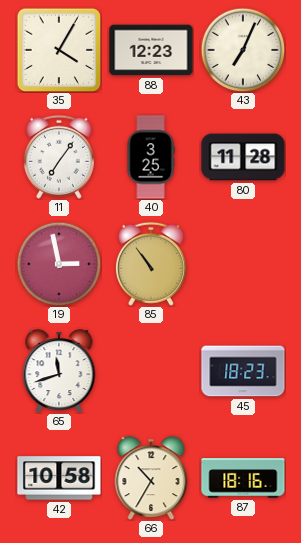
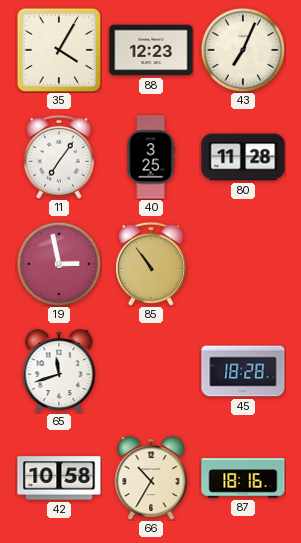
45: 18:23 -> 18:28
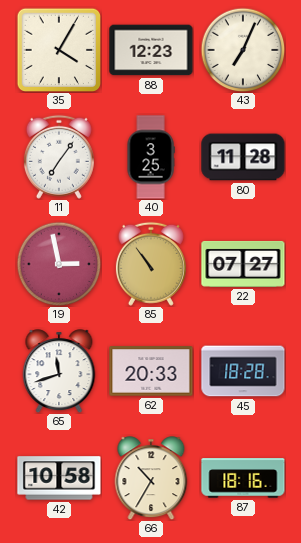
22: none -> 07:27
62: none -> 20:33
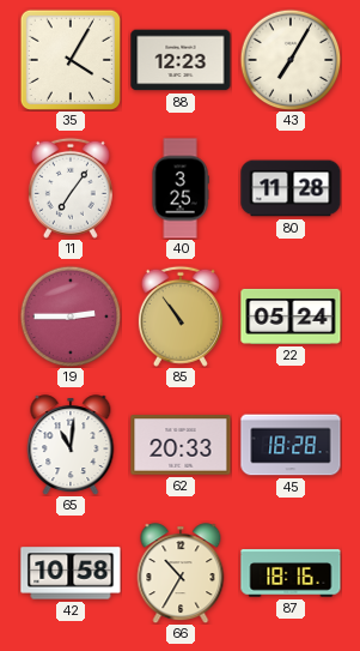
43: 7:04 -> 7:05
19: 2:58 -> 2:45
22: 07:27 -> 05:24
65: 11:42 -> 11:01
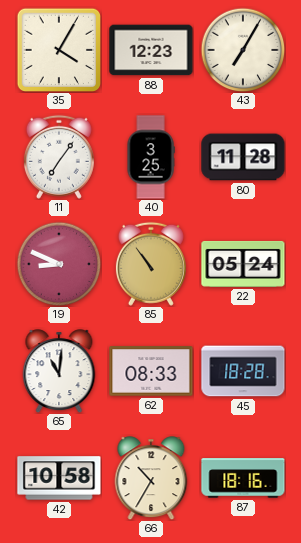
19: 2:45 -> 8:49
62: 20:33 -> 08:33
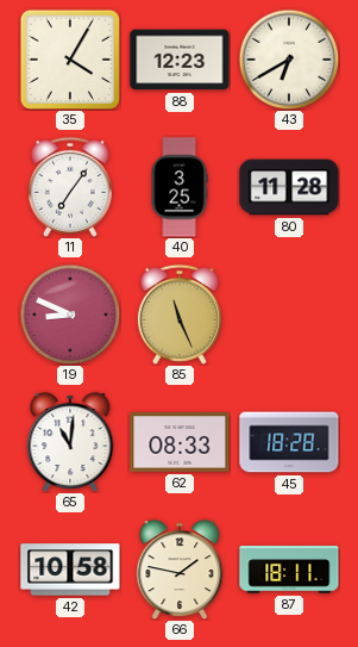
43: 7:05 -> 6:40
85: 10:54 -> 11:26
22: 05:24 -> none
66: 10:35 -> 1:47
87: 18:16 -> 18:11
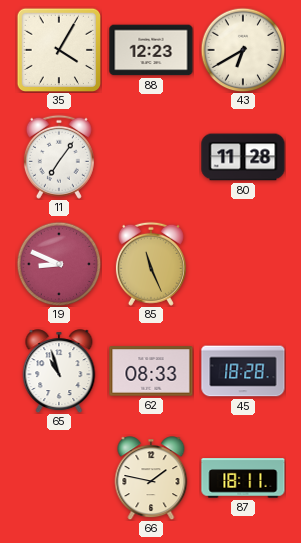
40: 3:25 -> none
65: 11:01 -> 10:57
42: 10:58 -> none
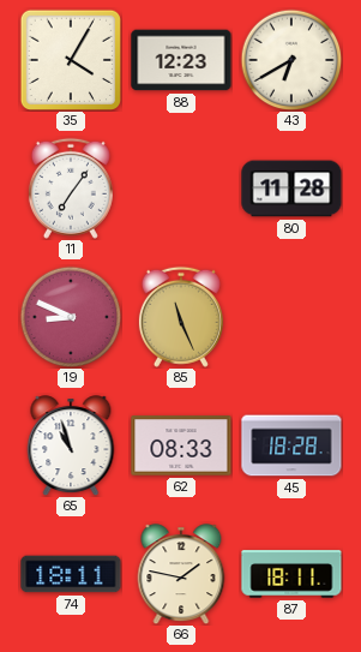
74: none -> 18:11
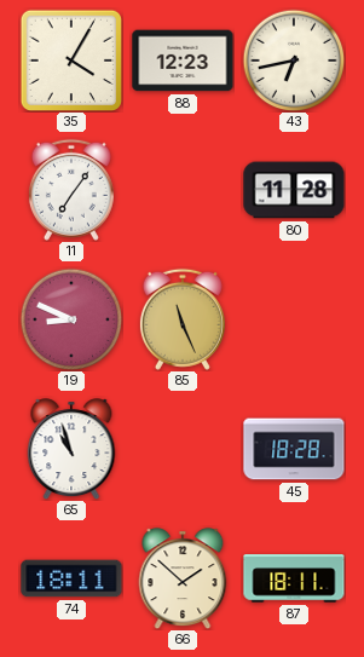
43: 6:40 -> 6:43
62: 08:33 -> none
66: 1:47 -> 1:52
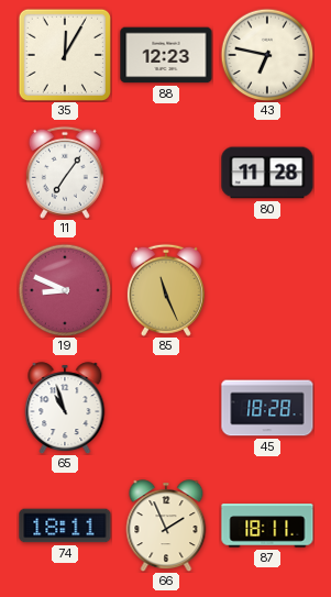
35: 4:05 -> 12:05
43: 6:43 -> 6:47
66: 1:52 -> 1:56
